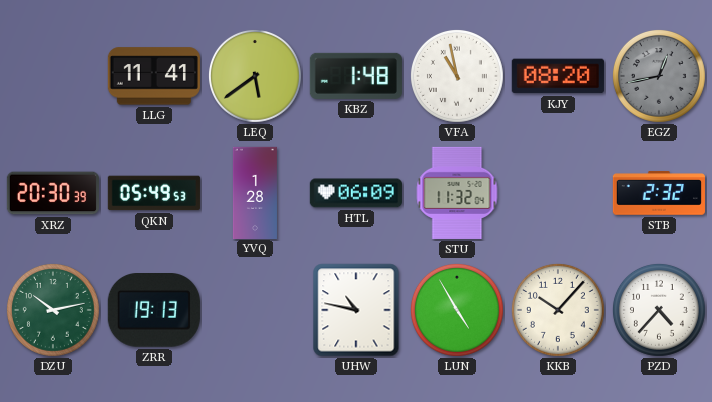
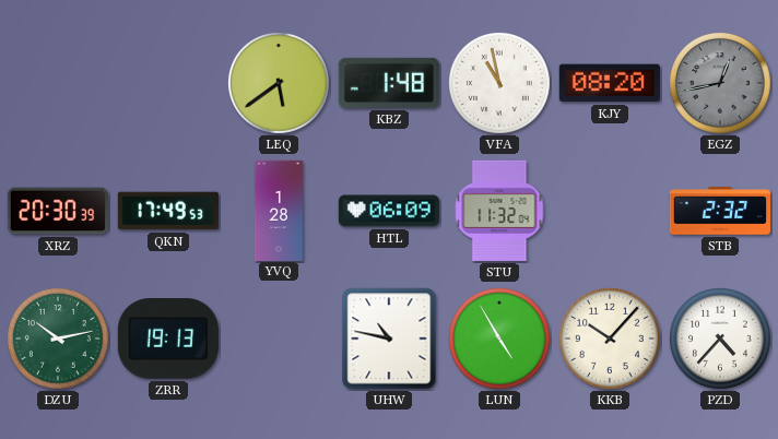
LLG: 11:41 -> none
QKN: 05:49 -> 17:49
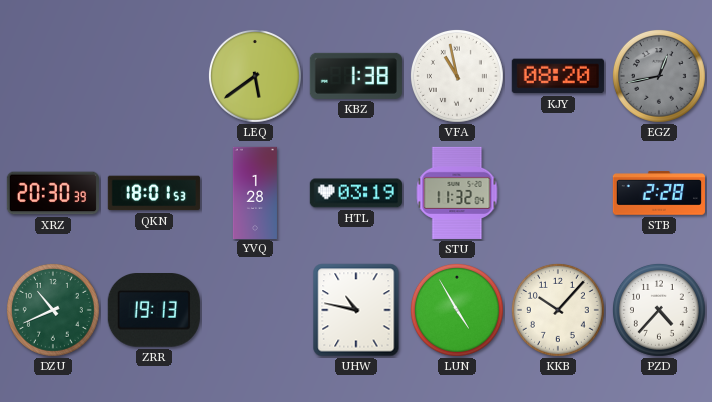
KBZ: 1:48 -> 1:38
QKN: 17:49 -> 18:01
HTL: 06:09 -> 03:19
STB: 2:32 -> 2:28
DZU: 10:13 -> 10:41
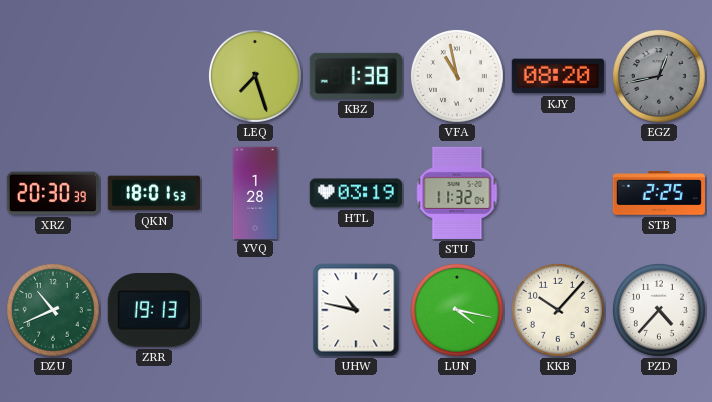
LEQ: 5:39 -> 7:27
STB: 2:28 -> 2:25
LUN: 4:55 -> 4:17
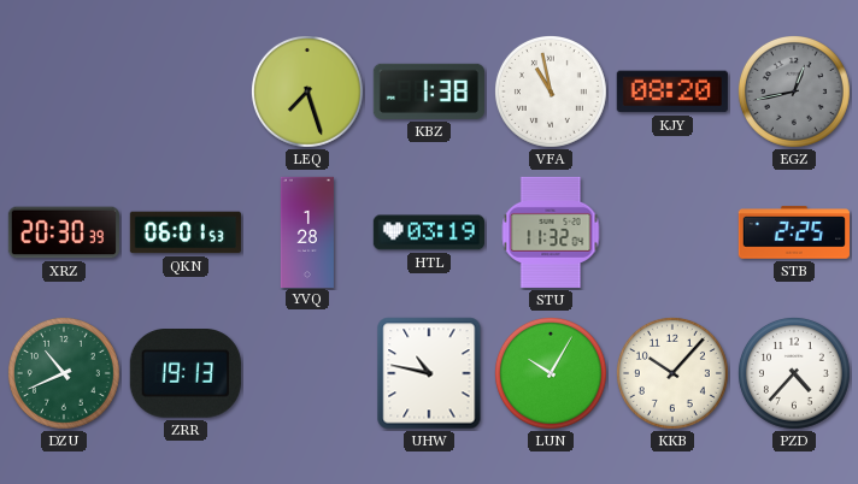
QKN: 18:01 -> 06:01
LUN: 4:17 -> 10:05
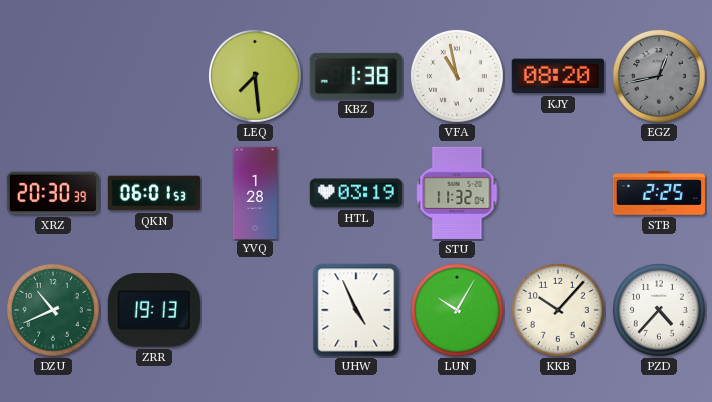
LEQ: 7:27 -> 7:29
UHW: 10:47 -> 4:56
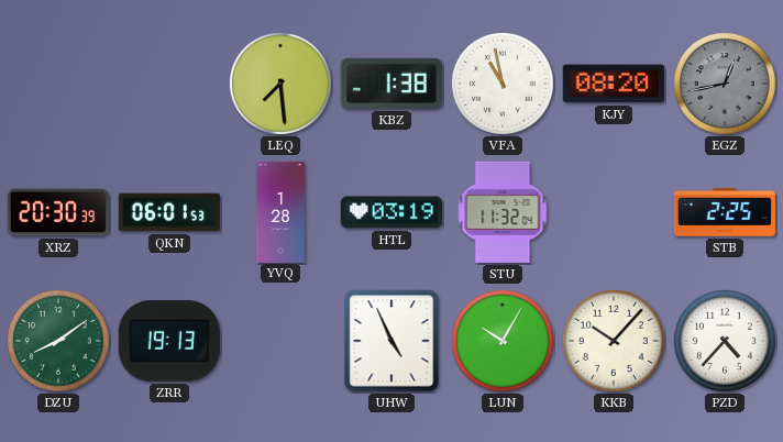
DZU: 10:41 -> 8:09
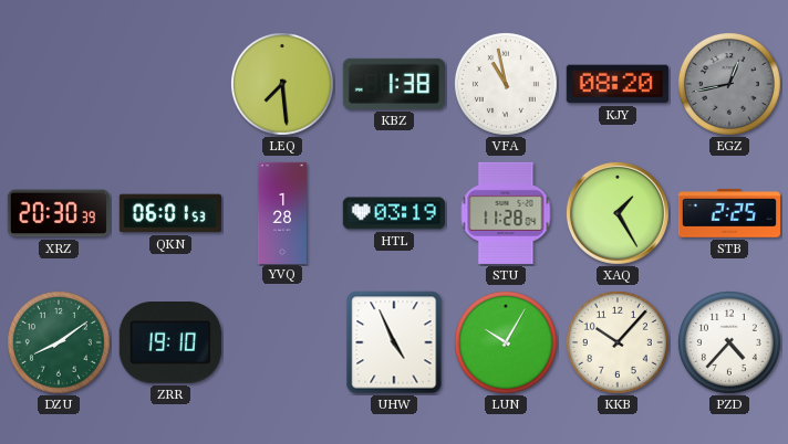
STU: 11:32 -> 11:28
XAQ: none -> 1:25
ZRR: 19:13 -> 19:10
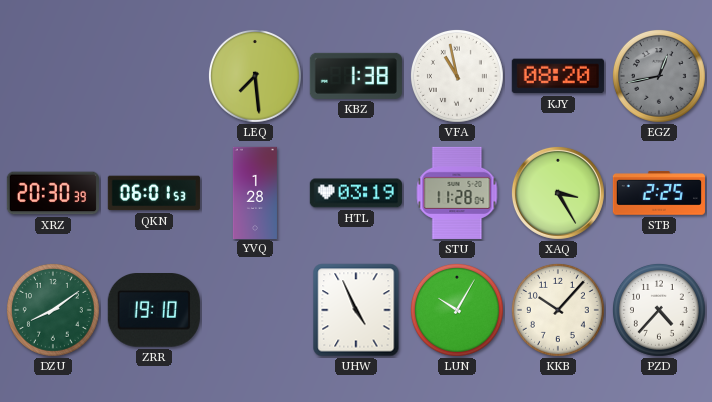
XAQ: 1:25 -> 3:25
